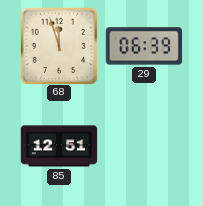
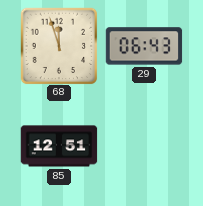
29: 06:39 -> 06:43
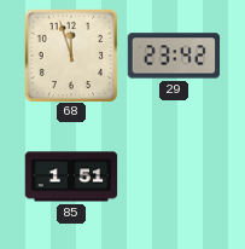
29: 06:43 -> 23:42
85: 12:51 -> 1:51
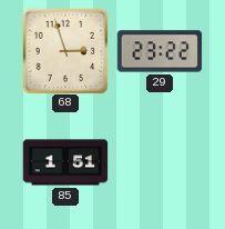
68: 11:57 -> 2:57
29: 23:42 -> 23:22
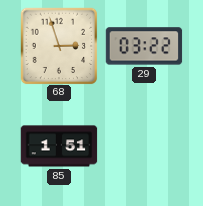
29: 23:22 -> 03:22
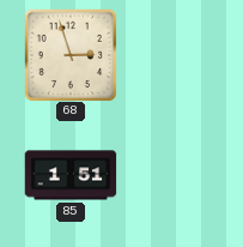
29: 03:22 -> none
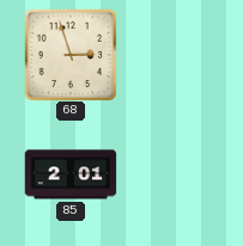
85: 1:51 -> 2:01
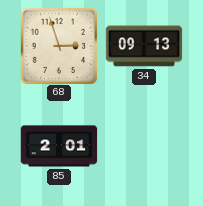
34: none -> 09:13
